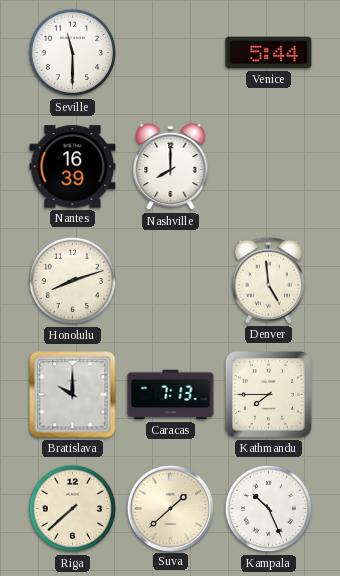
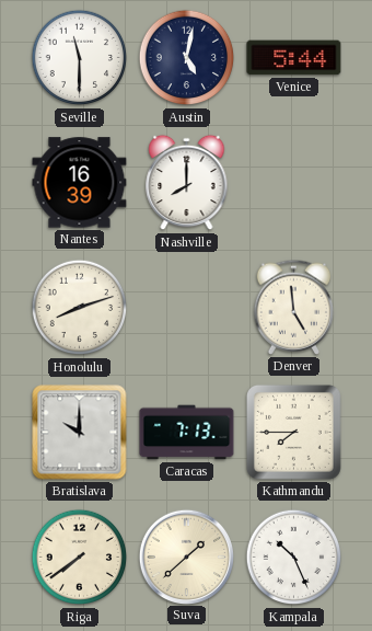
Austin: none -> 5:02
Riga: 7:38 -> 7:39
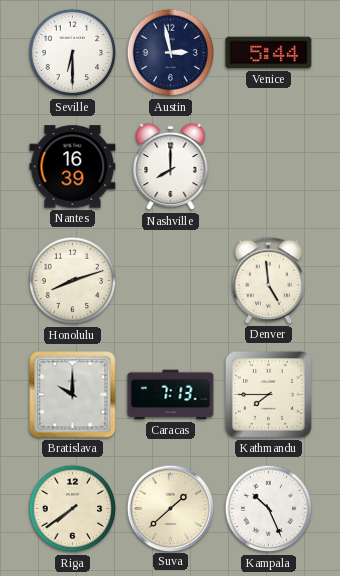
Seville: 11:30 -> 6:30
Austin: 5:02 -> 2:58
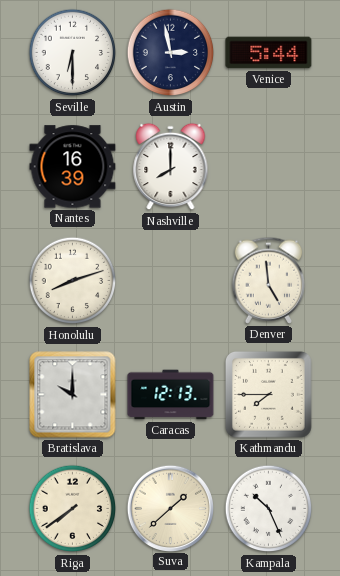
Caracas: 7:13 -> 12:13
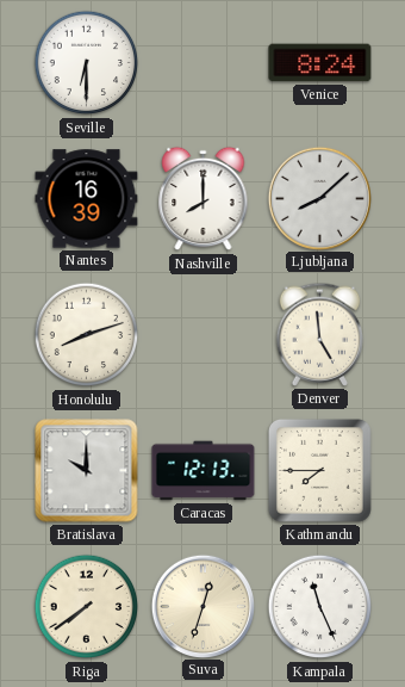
Austin: 2:58 -> none
Venice: 5:44 -> 8:24
Ljubljana: none -> 8:08
Suva: 1:38 -> 12:33
Kampala: 10:26 -> 11:26
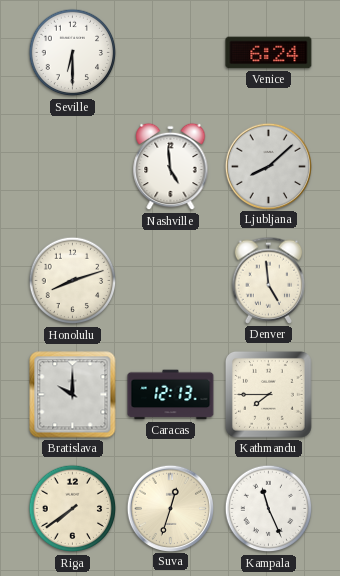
Venice: 8:24 -> 6:24
Nantes: 16:39 -> none
Nashville: 8:00 -> 4:59
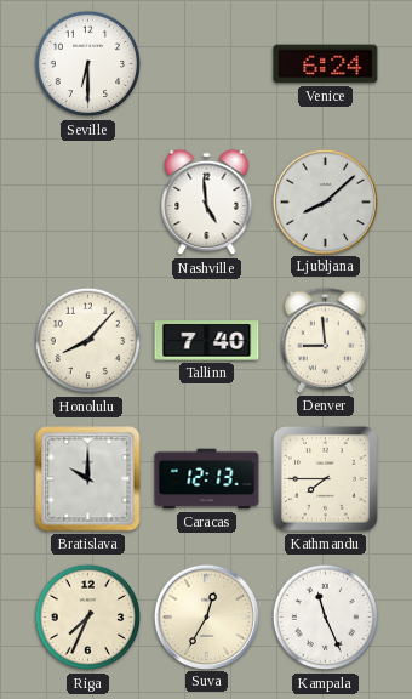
Honolulu: 8:12 -> 8:07
Tallinn: none -> 7:40
Denver: 4:59 -> 8:59
Riga: 7:39 -> 7:34
Suva: 12:33 -> 12:35
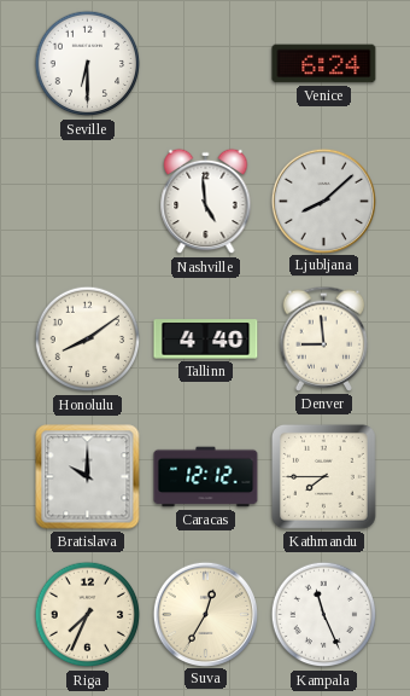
Honolulu: 8:07 -> 8:09
Tallinn: 7:40 -> 4:40
Caracas: 12:13 -> 12:12
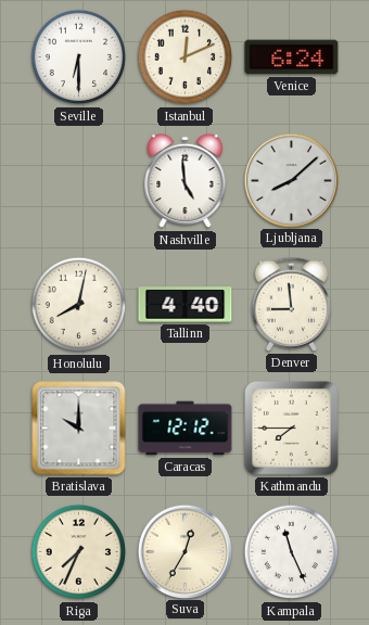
Istanbul: none -> 12:11
Honolulu: 8:09 -> 8:02
